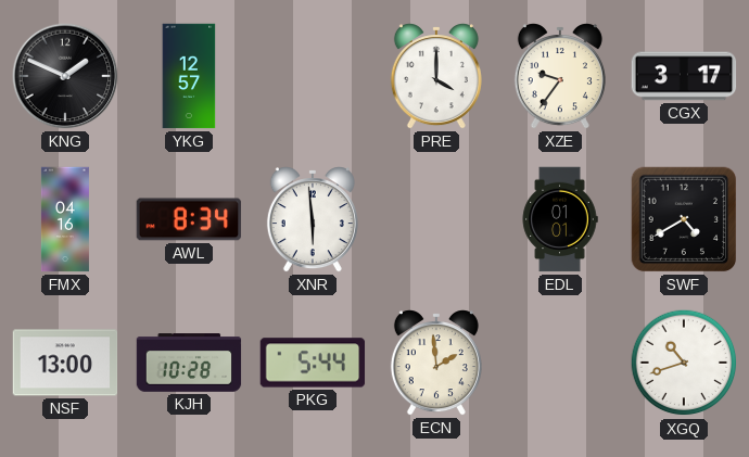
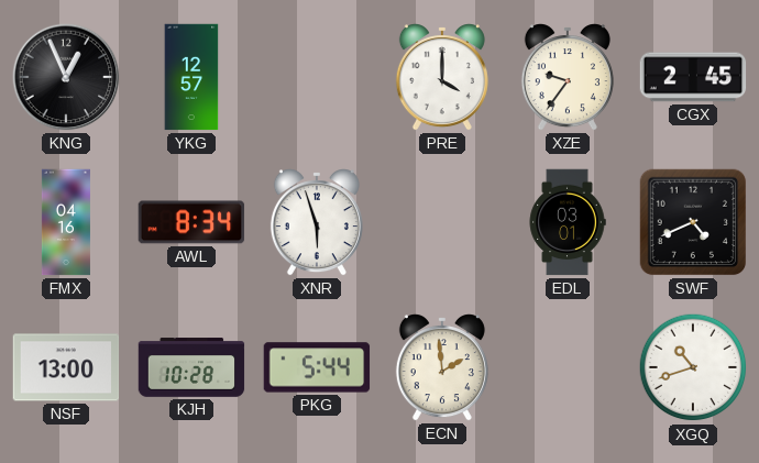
KNG: 1:49 -> 12:56
CGX: 3:17 -> 2:45
XNR: 5:59 -> 5:57
EDL: 01:01 -> 03:01
SWF: 4:40 -> 4:41
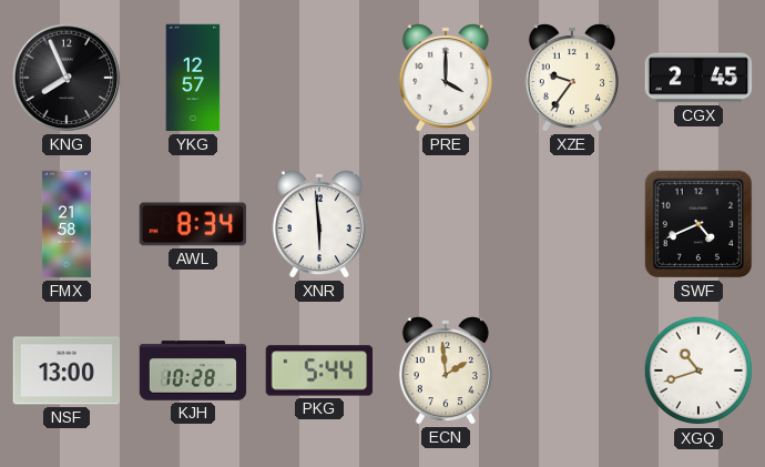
KNG: 12:56 -> 7:56
FMX: 04:16 -> 21:58
XNR: 5:57 -> 5:59
EDL: 03:01 -> none
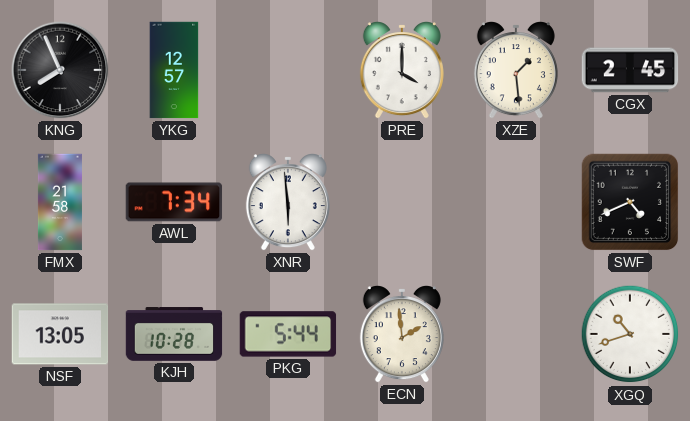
XZE: 9:36 -> 1:29
AWL: 8:34 -> 7:34
NSF: 13:00 -> 13:05
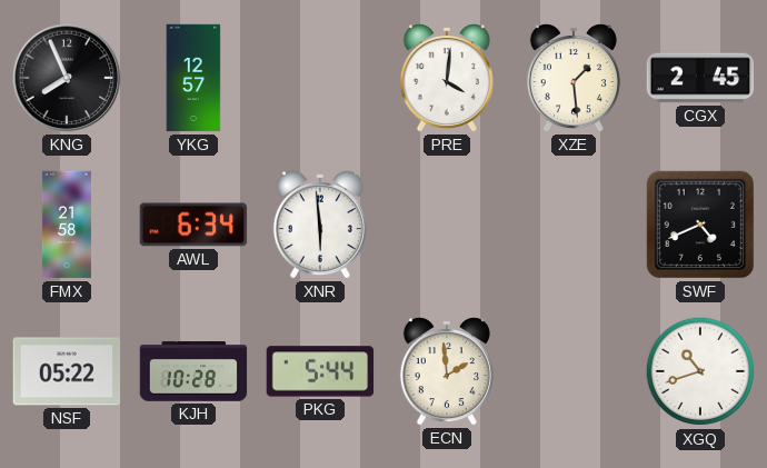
PRE: 4:00 -> 4:01
AWL: 7:34 -> 6:34
NSF: 13:05 -> 05:22
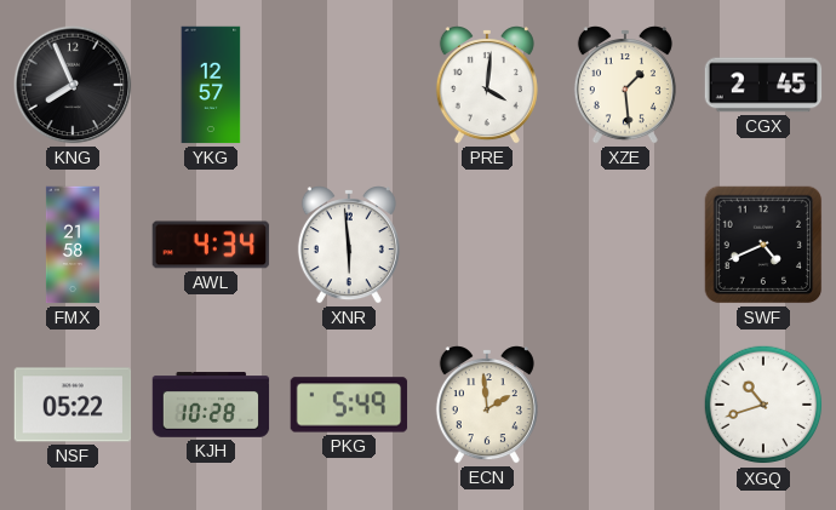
AWL: 6:34 -> 4:34
PKG: 5:44 -> 5:49
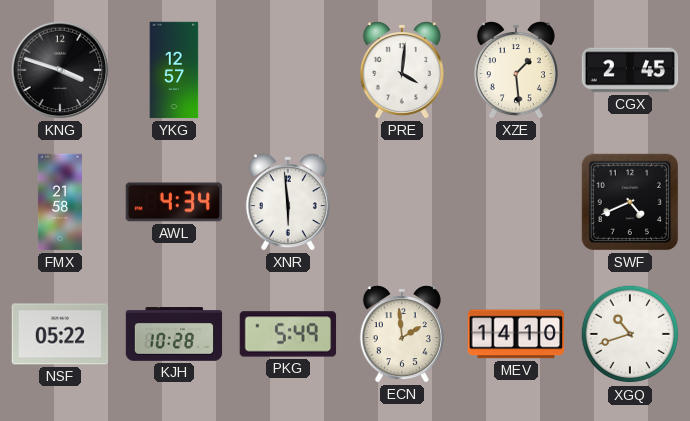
KNG: 7:56 -> 3:48
MEV: none -> 14:10
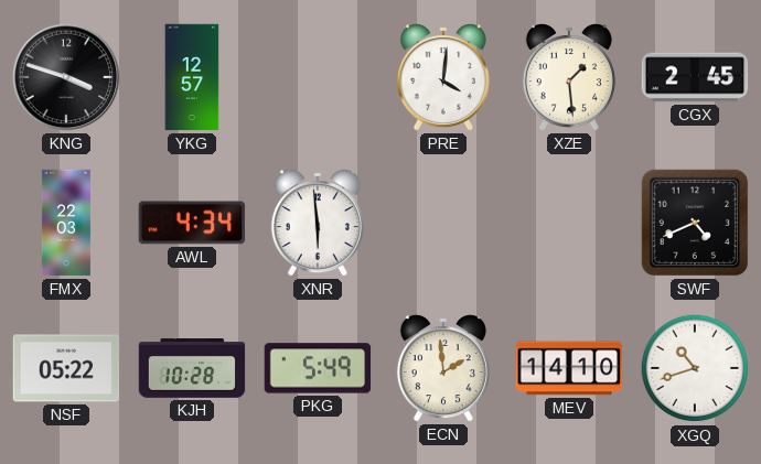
FMX: 21:58 -> 22:03
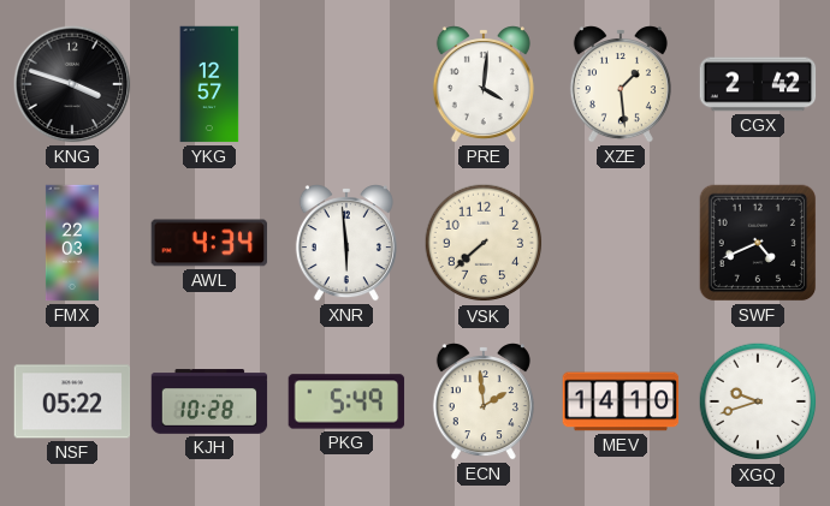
CGX: 2:45 -> 2:42
VSK: none -> 7:38
XGQ: 10:42 -> 9:42
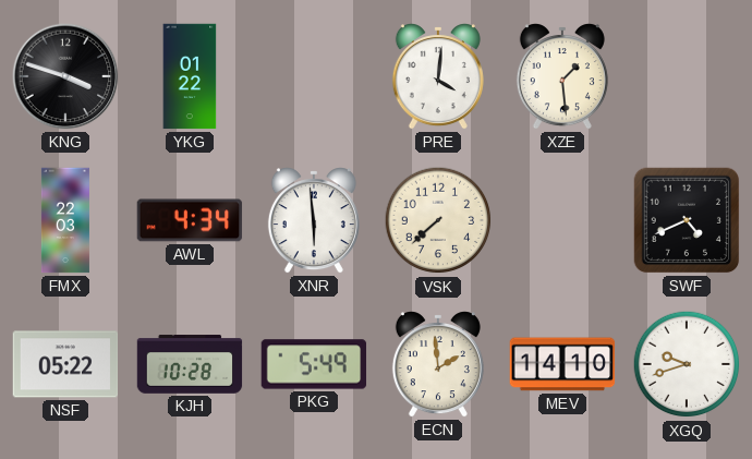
YKG: 12:57 -> 01:22
CGX: 2:42 -> none
